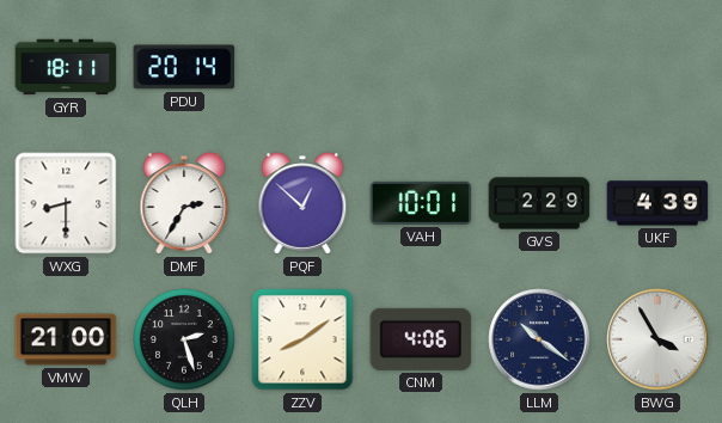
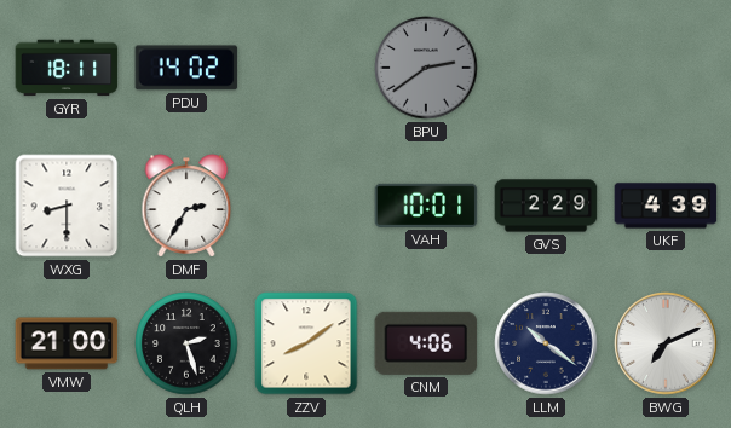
PDU: 20:14 -> 14:02
BPU: none -> 2:39
PQF: 12:52 -> none
BWG: 3:55 -> 7:11
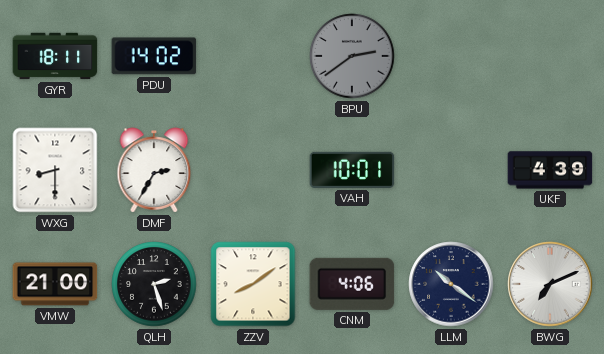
GVS: 2:29 -> none
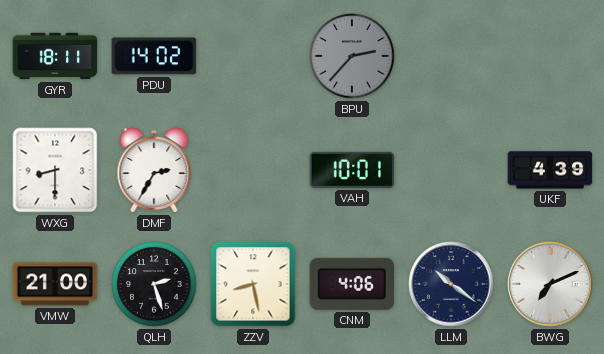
BPU: 2:39 -> 2:37
ZZV: 8:09 -> 8:28
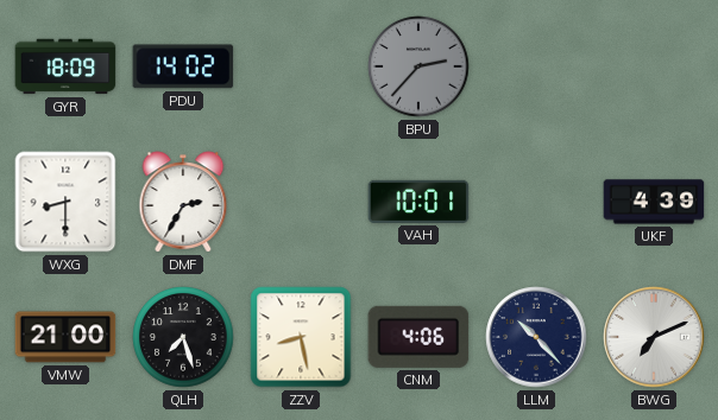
GYR: 18:11 -> 18:09
QLH: 2:27 -> 7:27
LLM: 10:21 -> 10:23
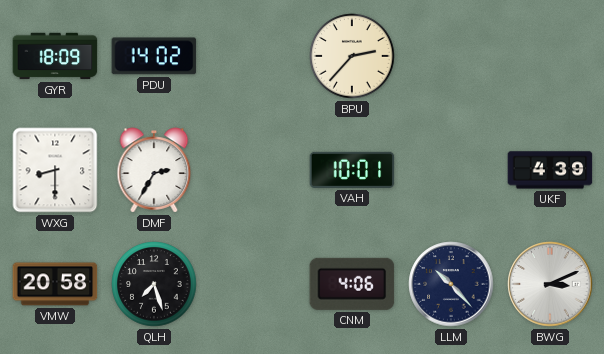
BPU dial: grey -> cream
VMW: 21:00 -> 20:58
ZZV: 8:28 -> none
BWG: 7:11 -> 3:11
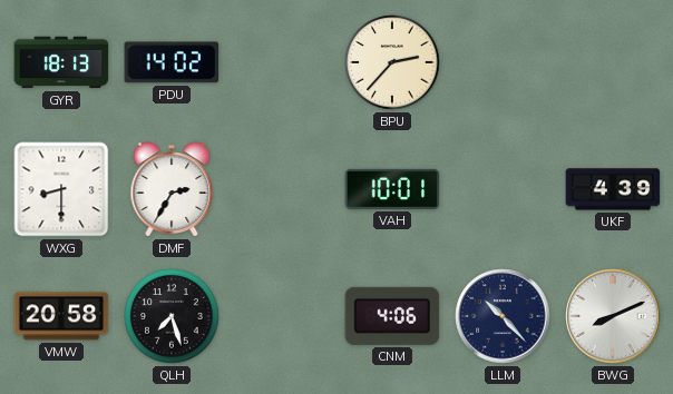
GYR: 18:09 -> 18:13
BWG: 3:11 -> 8:11
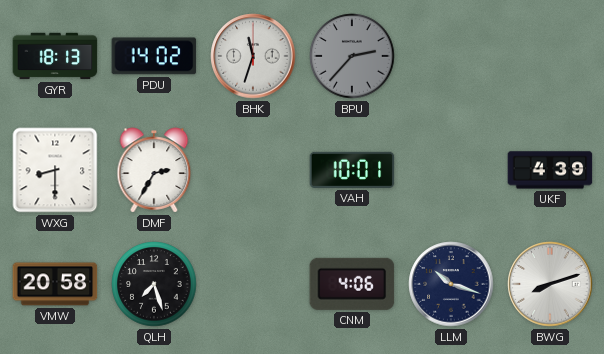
BHK: none -> 11:33
BPU dial: cream -> grey
LLM: 10:23 -> 10:18
BWG: 8:11 -> 8:12
